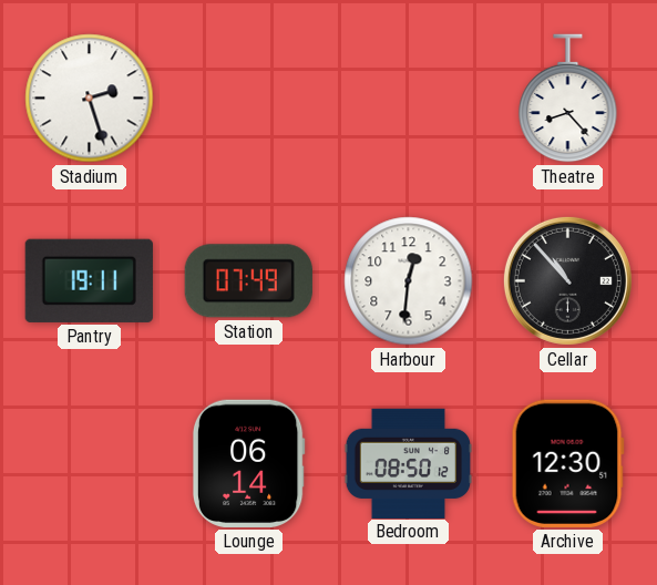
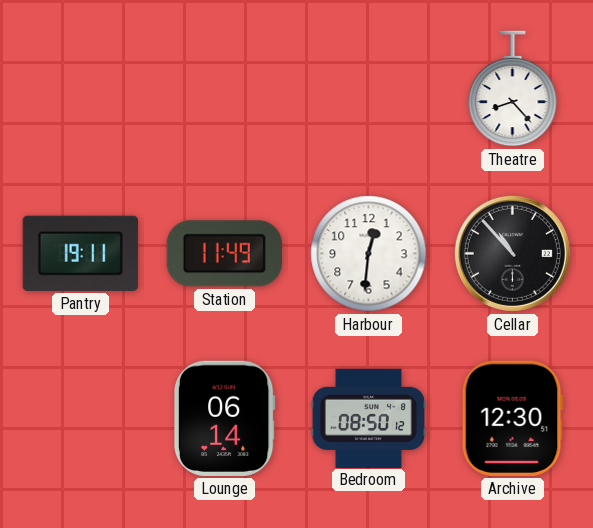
Stadium: 2:27 -> none
Station: 07:49 -> 11:49
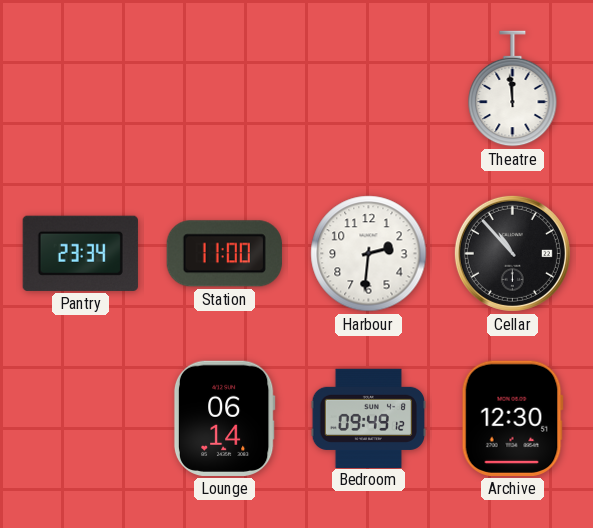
Theatre: 8:23 -> 11:59
Pantry: 19:11 -> 23:34
Station: 11:49 -> 11:00
Harbour: 12:31 -> 2:31
Bedroom: 08:50 -> 09:49
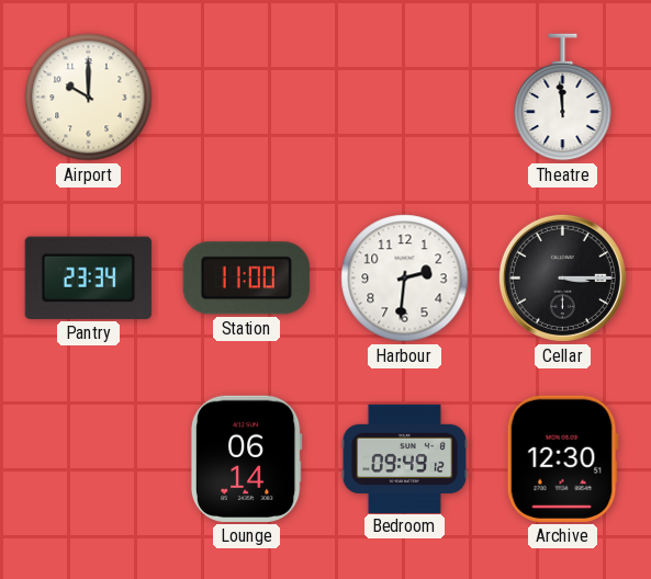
Airport: none -> 10:00
Cellar: 10:53 -> 3:15
